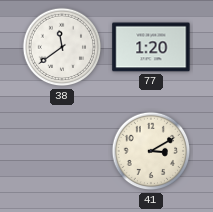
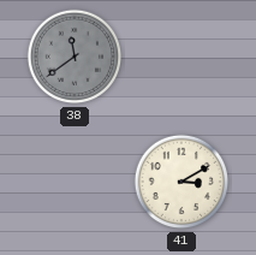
38 dial: white -> grey
77: 1:20 -> none
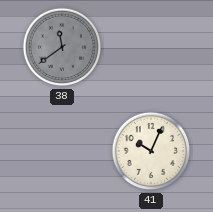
41: 3:10 -> 10:04
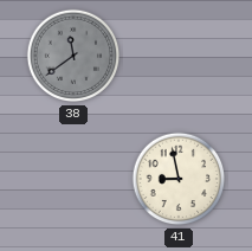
41: 10:04 -> 8:58
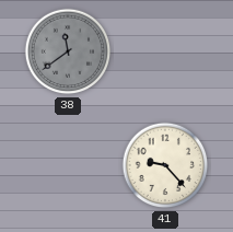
41: 8:58 -> 9:23
